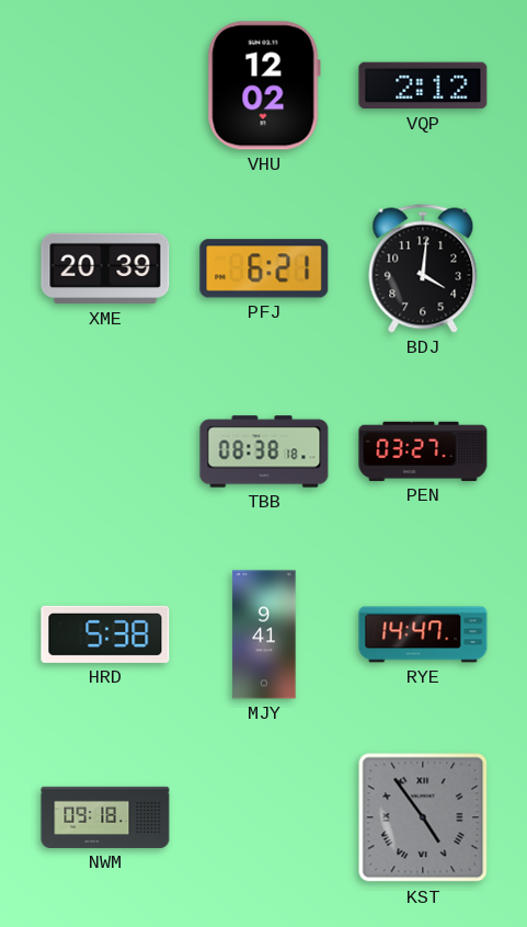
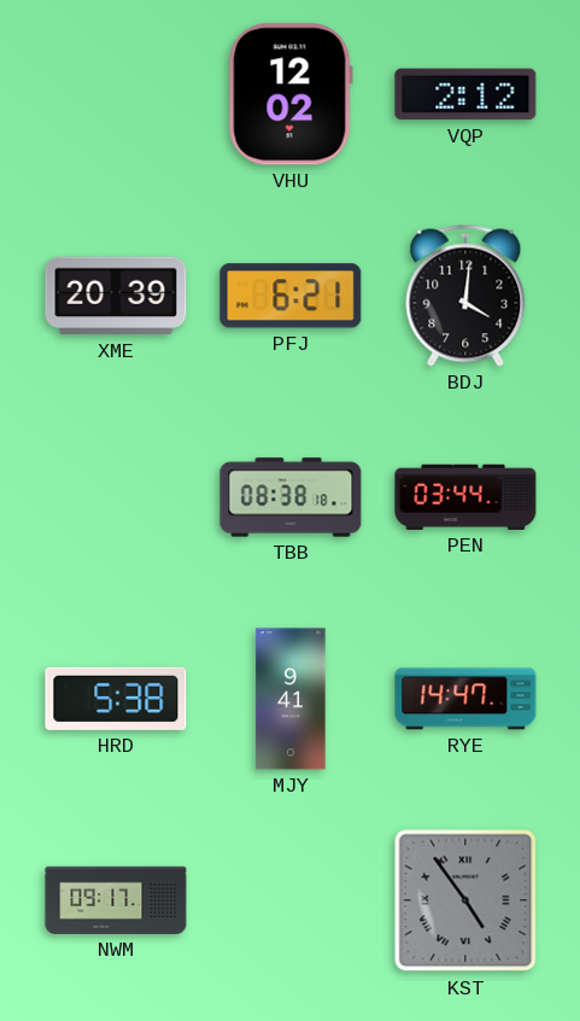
PEN: 03:27 -> 03:44
NWM: 09:18 -> 09:17
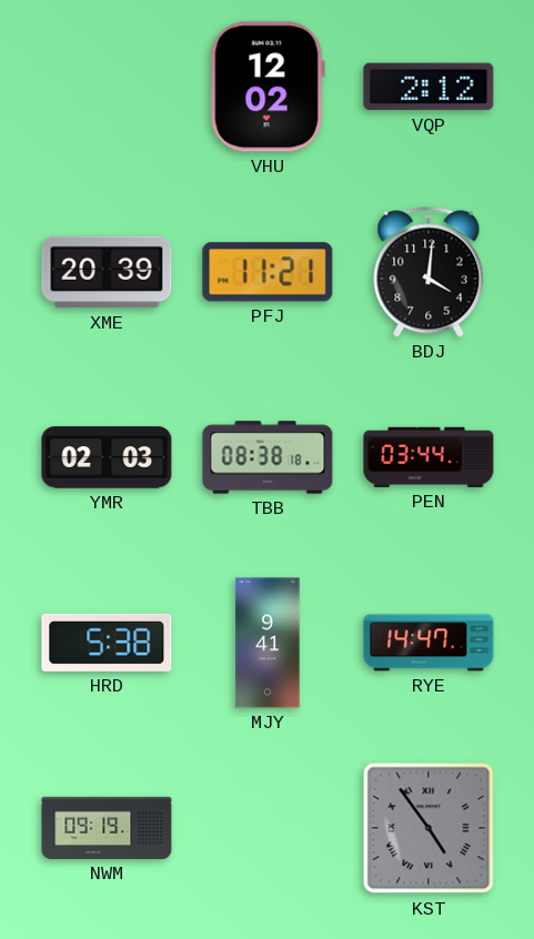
PFJ: 6:21 -> 11:21
YMR: none -> 02:03
NWM: 09:17 -> 09:19
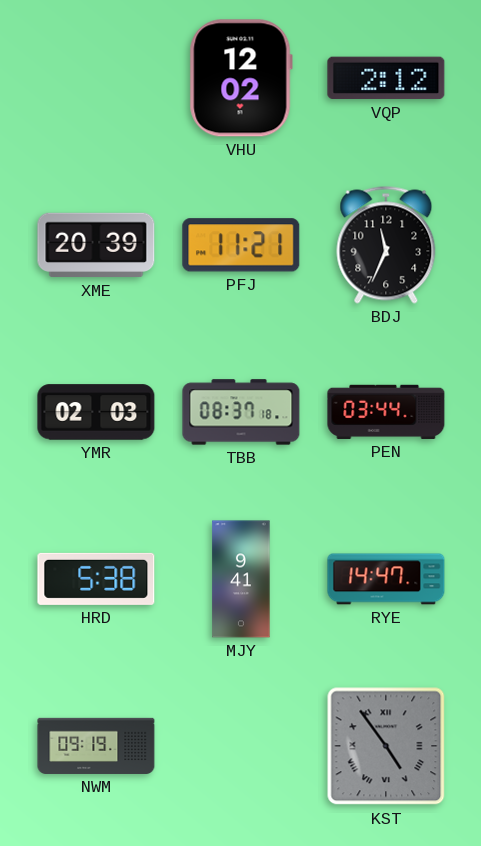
BDJ: 4:01 -> 11:34
TBB: 08:38 -> 08:37
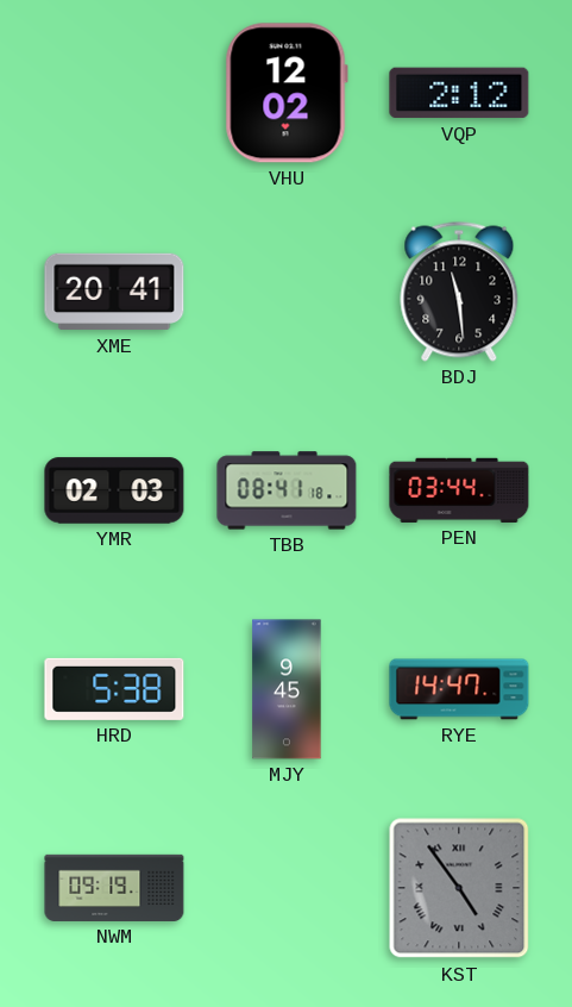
XME: 20:39 -> 20:41
PFJ: 11:21 -> none
BDJ: 11:34 -> 11:29
TBB: 08:37 -> 08:41
MJY: 9:41 -> 9:45
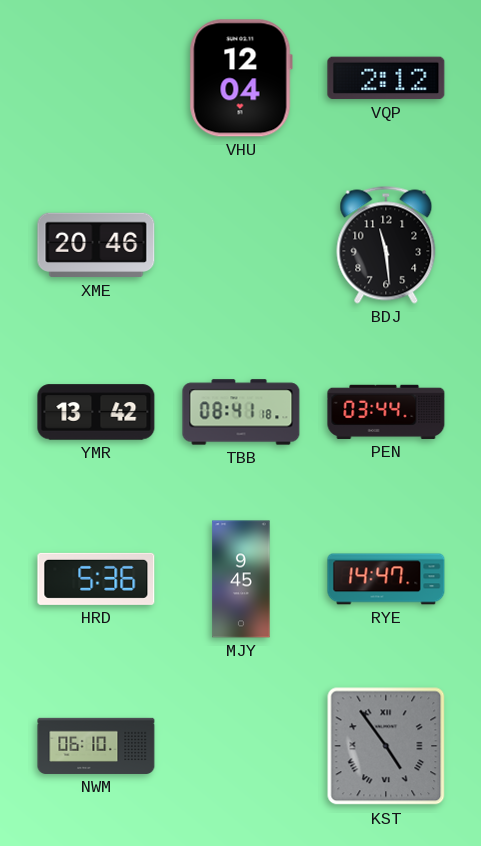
VHU: 12:02 -> 12:04
XME: 20:41 -> 20:46
YMR: 02:03 -> 13:42
HRD: 5:38 -> 5:36
NWM: 09:19 -> 06:10
